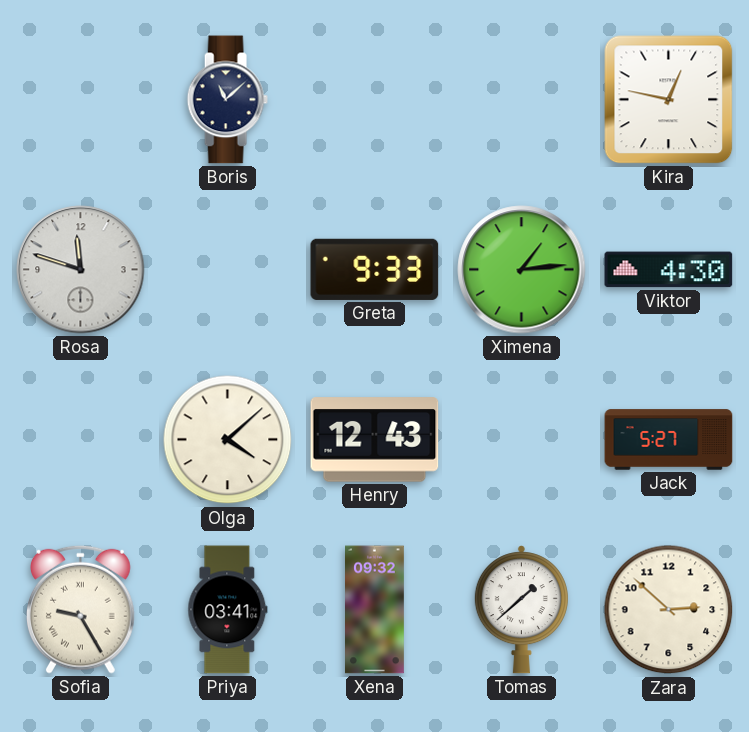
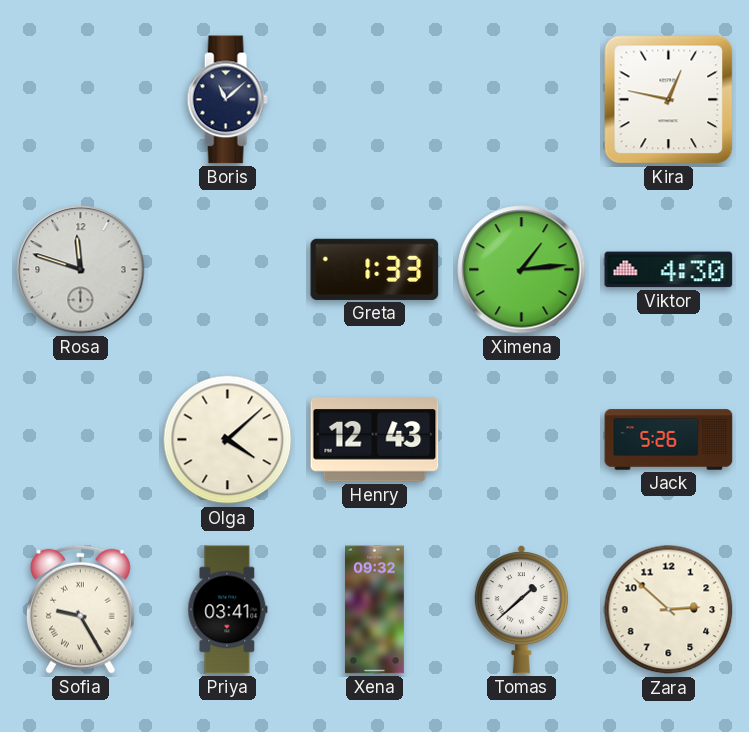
Greta: 9:33 -> 1:33
Jack: 5:27 -> 5:26
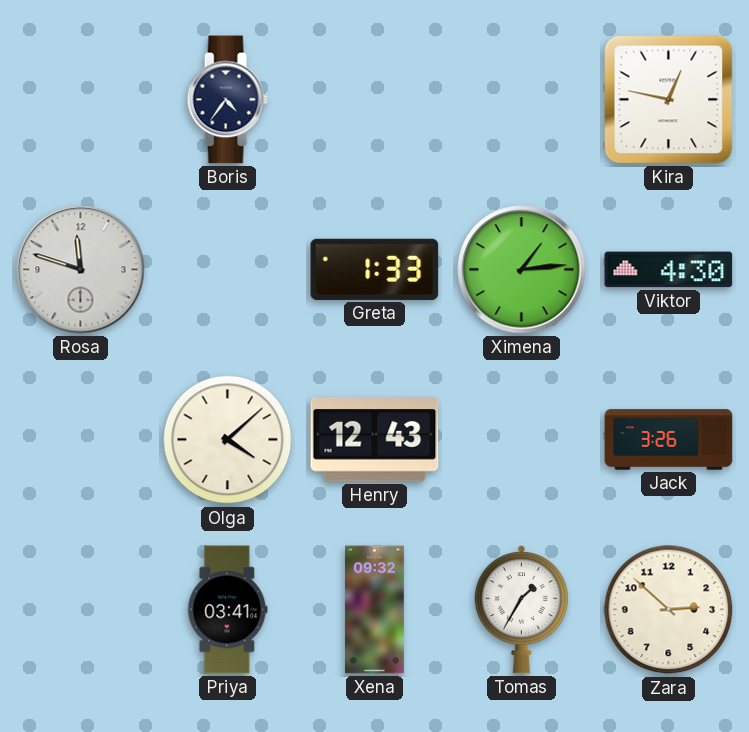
Boris: 11:08 -> 4:36
Jack: 5:26 -> 3:26
Sofia: 9:25 -> none
Tomas: 1:38 -> 1:35
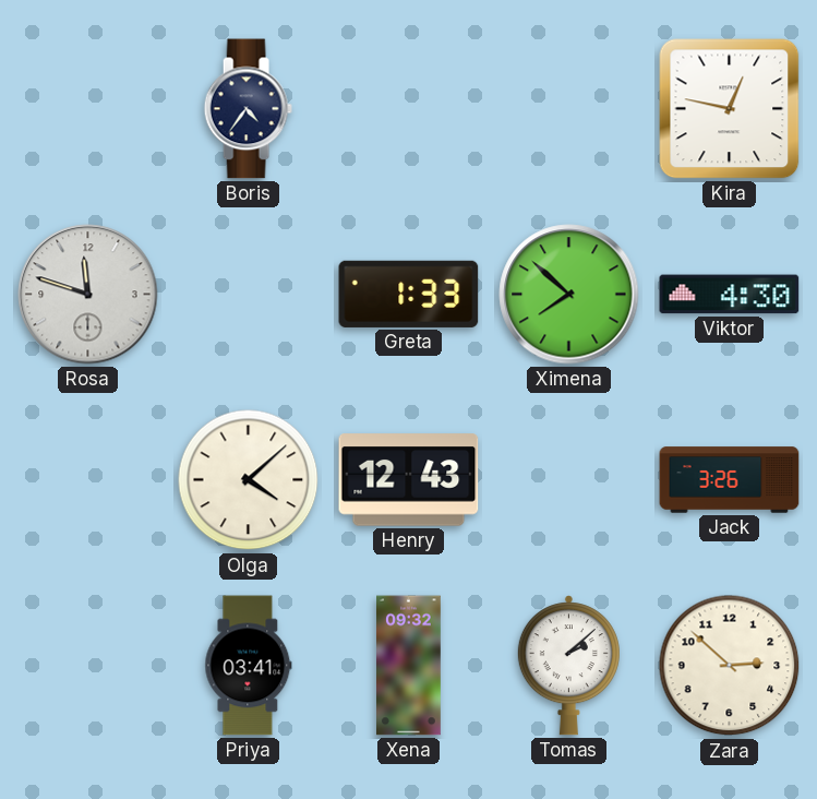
Ximena: 1:14 -> 7:52
Tomas: 1:35 -> 2:08
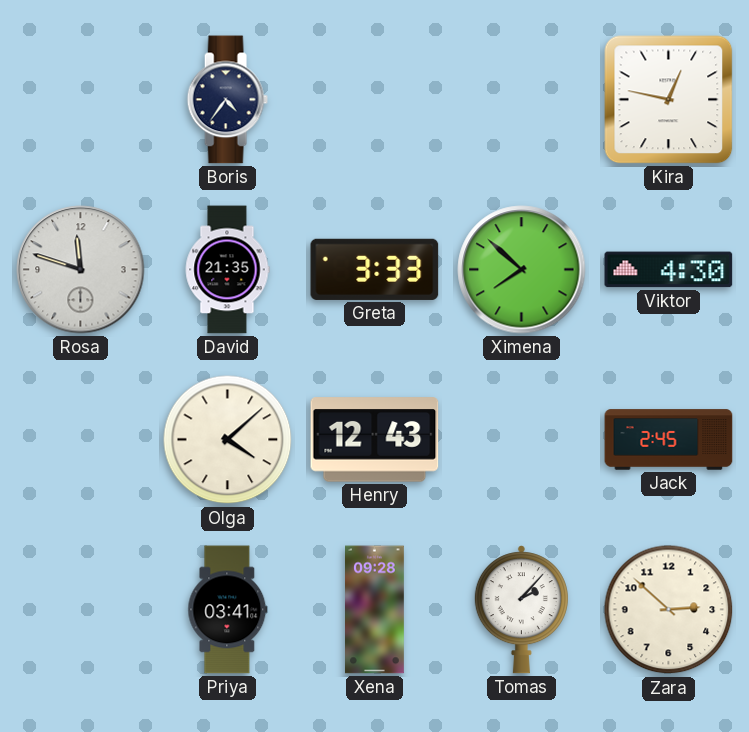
David: none -> 21:35
Greta: 1:33 -> 3:33
Jack: 3:26 -> 2:45
Xena: 09:32 -> 09:28
Tomas: 2:08 -> 2:07
